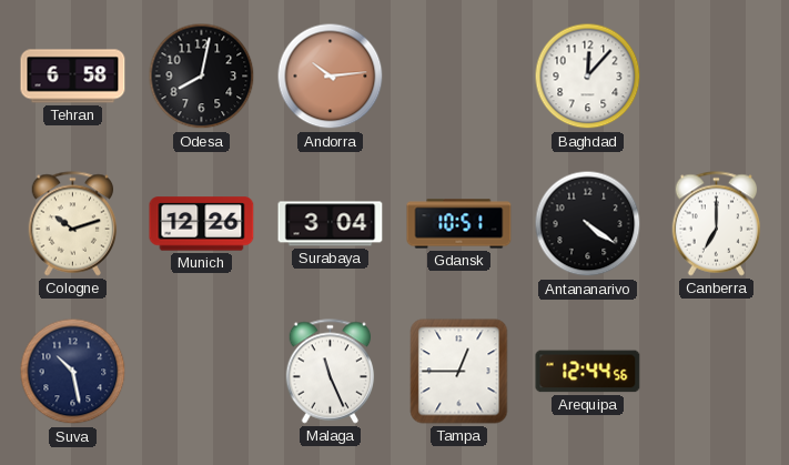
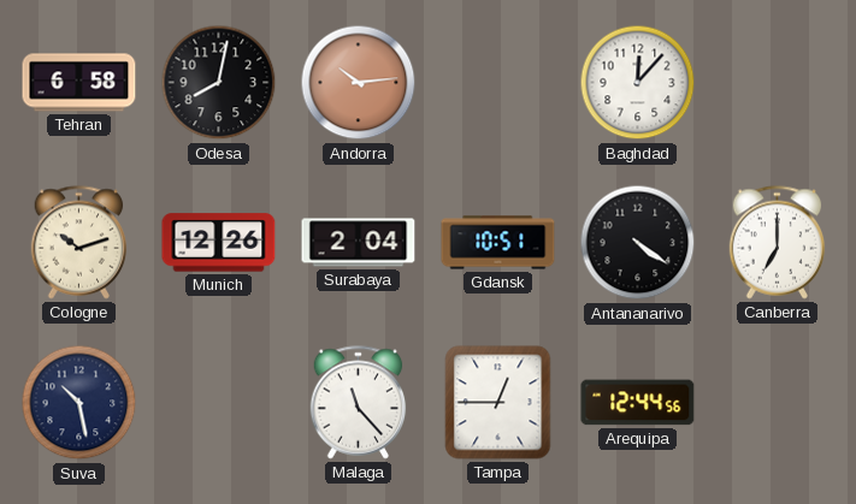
Surabaya: 3:04 -> 2:04
Malaga: 11:26 -> 11:23
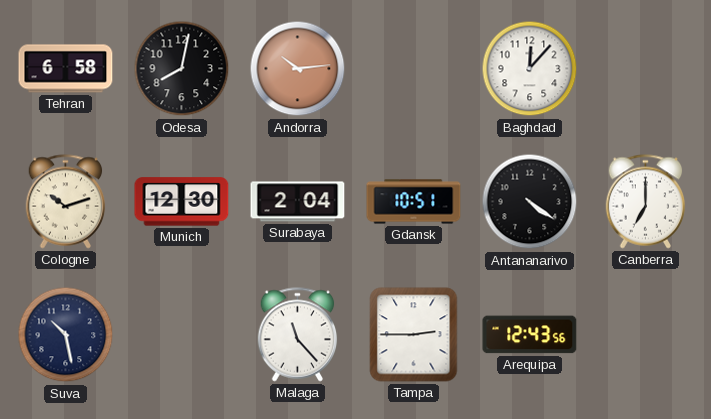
Munich: 12:26 -> 12:30
Tampa: 12:45 -> 2:45
Arequipa: 12:44 -> 12:43
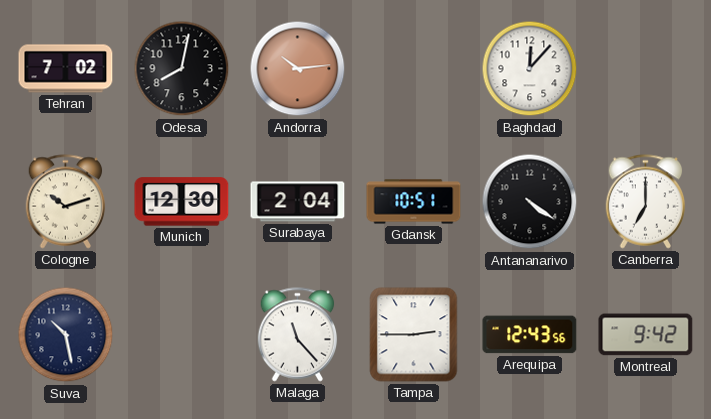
Tehran: 6:58 -> 7:02
Montreal: none -> 9:42
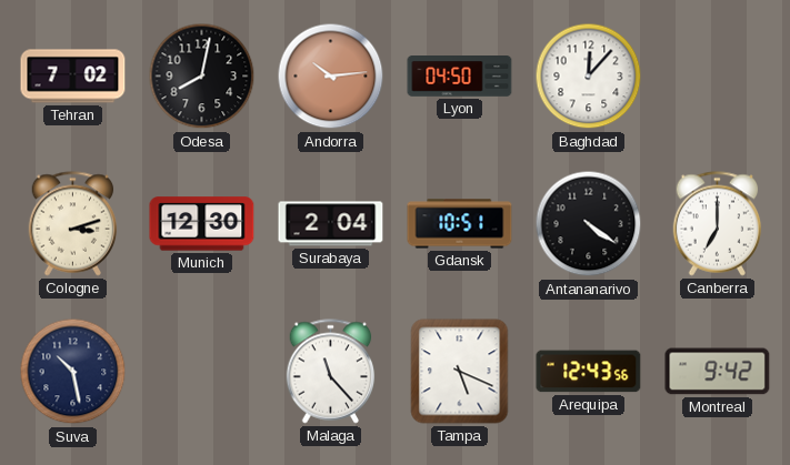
Lyon: none -> 04:50
Cologne: 10:12 -> 3:12
Tampa: 2:45 -> 5:19
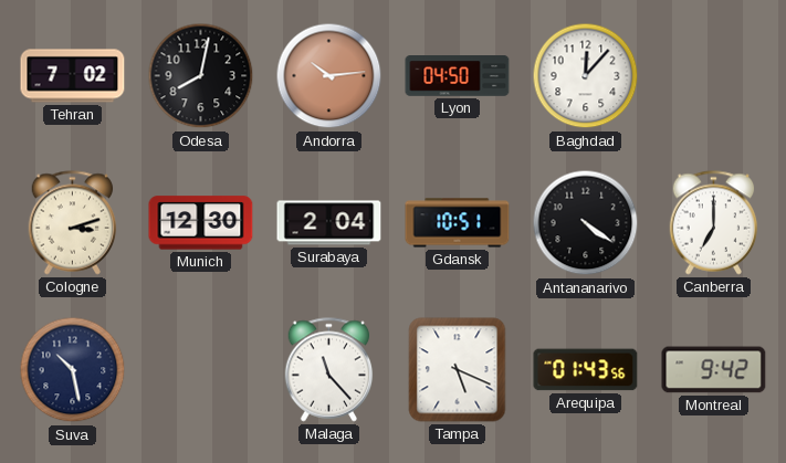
Arequipa: 12:43 -> 01:43
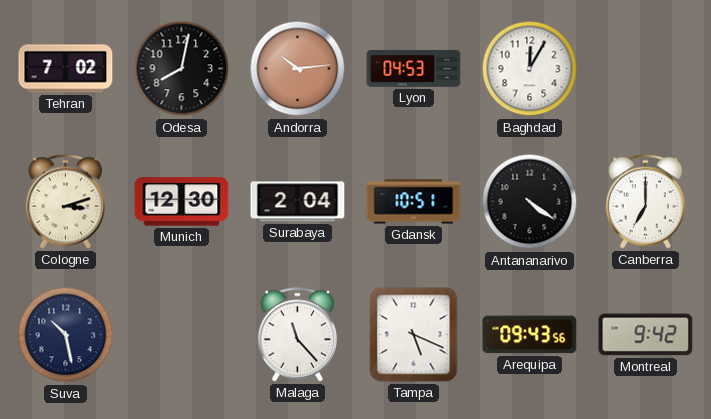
Lyon: 04:50 -> 04:53
Baghdad: 12:07 -> 12:05
Arequipa: 01:43 -> 09:43
